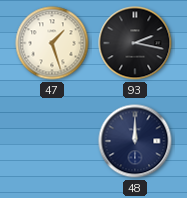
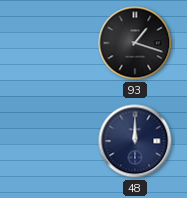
47: 1:27 -> none
93: 2:17 -> 1:18
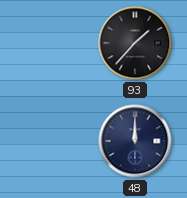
93: 1:18 -> 1:37
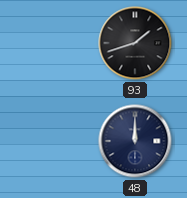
93: 1:37 -> 1:42
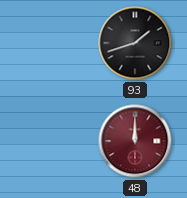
48 dial: navy -> burgundy
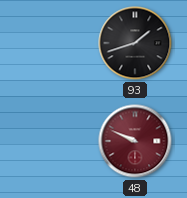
48: 12:00 -> 9:49
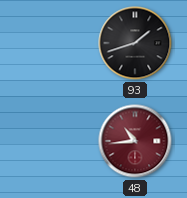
48: 9:49 -> 10:44
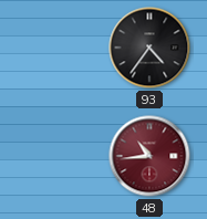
93: 1:42 -> 4:36
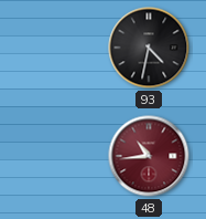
93: 4:36 -> 4:32
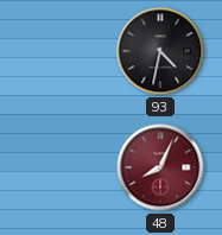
48: 10:44 -> 8:04
